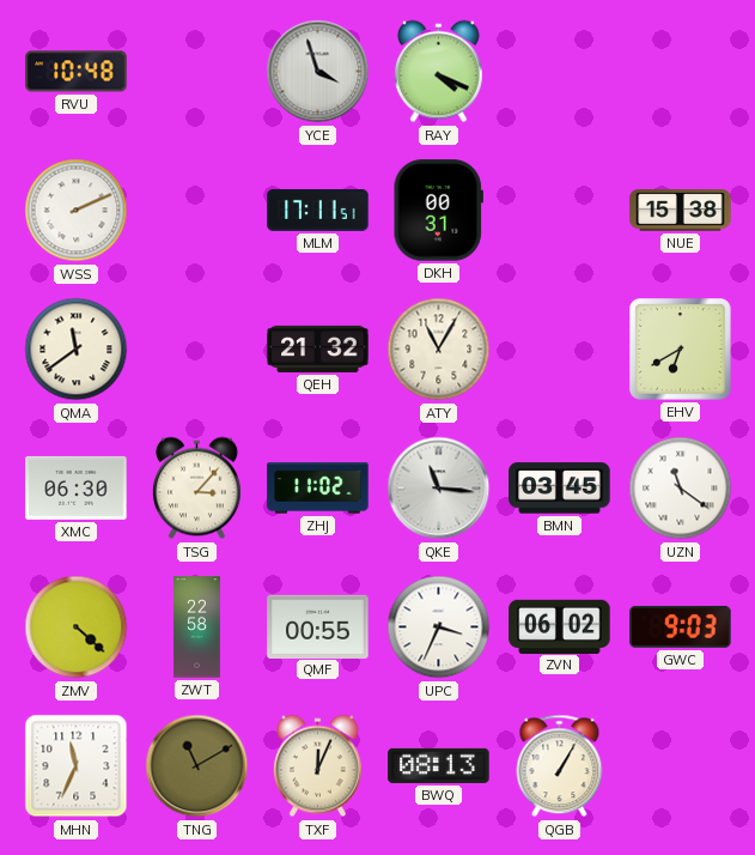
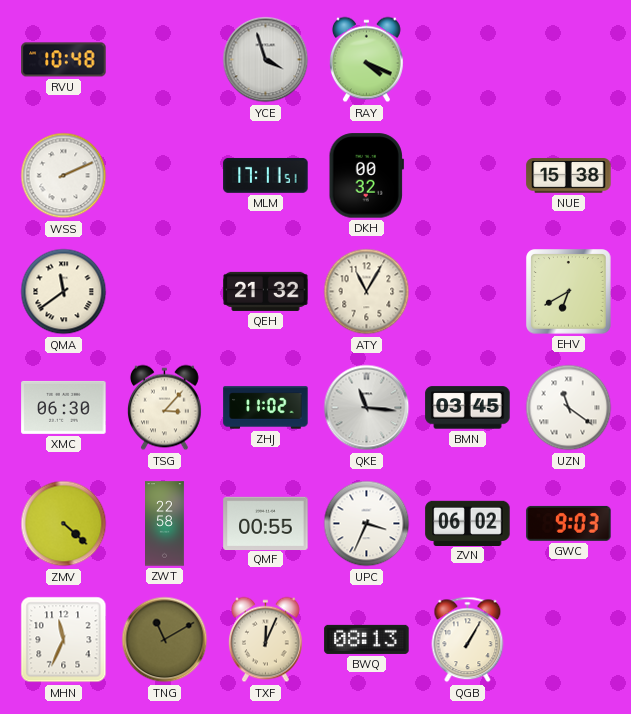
DKH: 00:31 -> 00:32
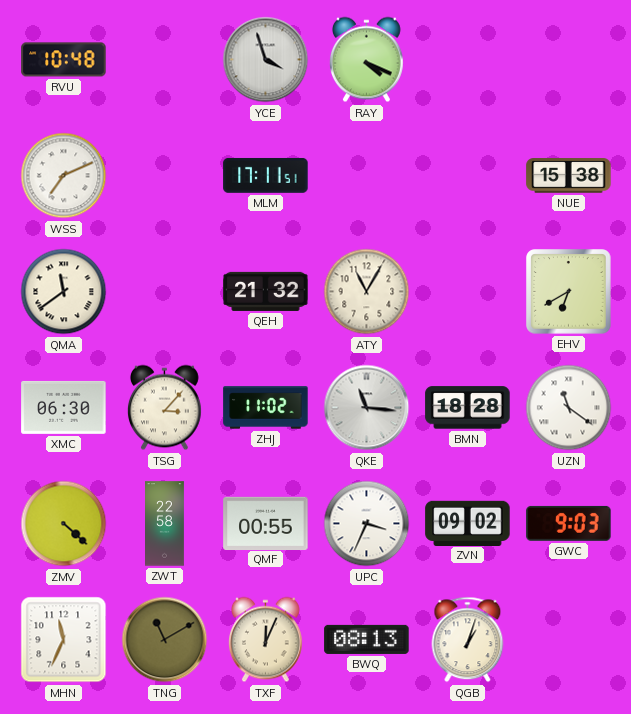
WSS: 2:11 -> 7:11
DKH: 00:32 -> none
BMN: 03:45 -> 18:28
ZVN: 06:02 -> 09:02
QGB: 1:05 -> 1:03
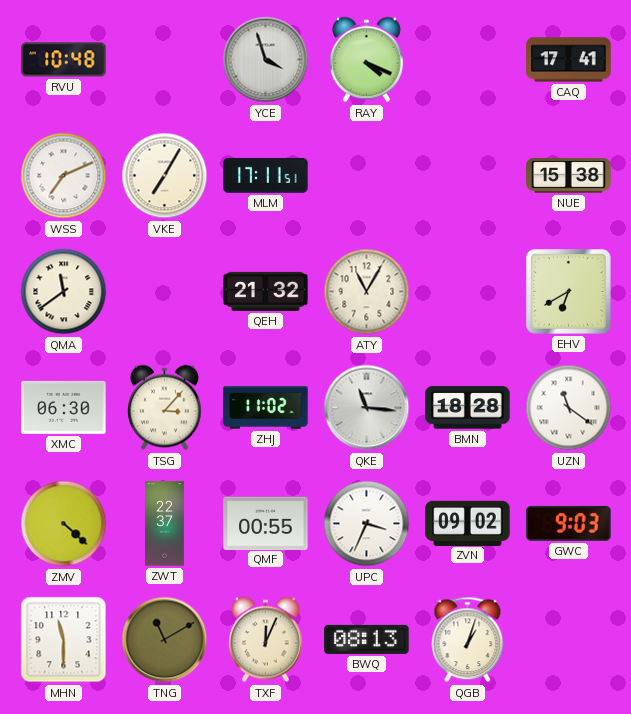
CAQ: none -> 17:41
VKE: none -> 7:05
ZWT: 22:58 -> 22:37
MHN: 11:34 -> 11:30
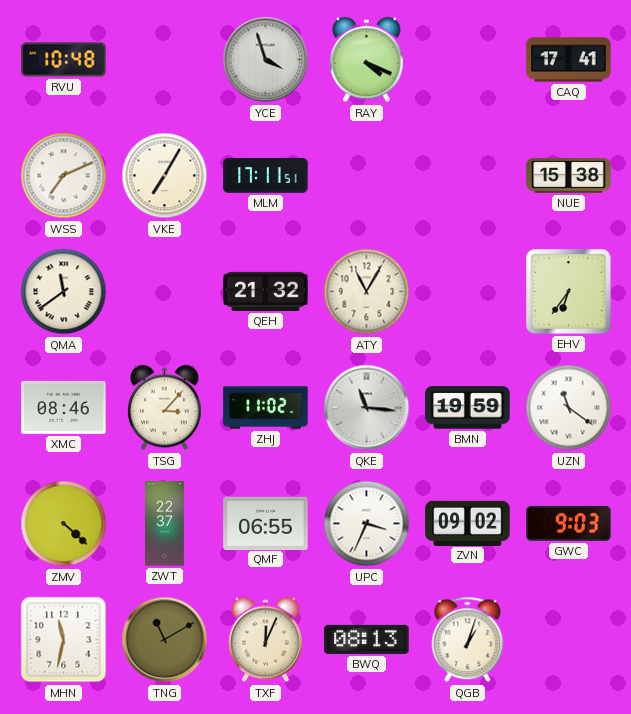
EHV: 6:40 -> 6:36
XMC: 06:30 -> 08:46
BMN: 18:28 -> 19:59
QMF: 00:55 -> 06:55
MHN: 11:30 -> 11:32
